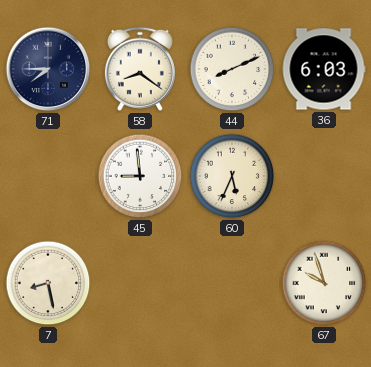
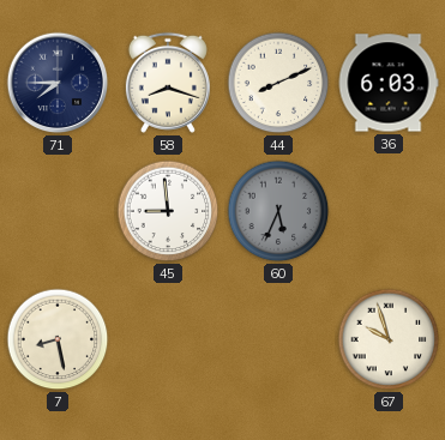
58: 8:21 -> 8:18
60 dial: cream -> grey
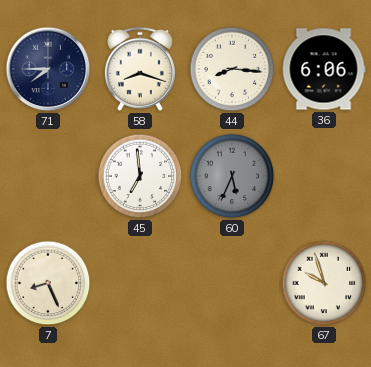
44: 8:11 -> 8:16
36: 6:03 -> 6:06
45: 8:59 -> 6:59
7: 8:28 -> 8:26
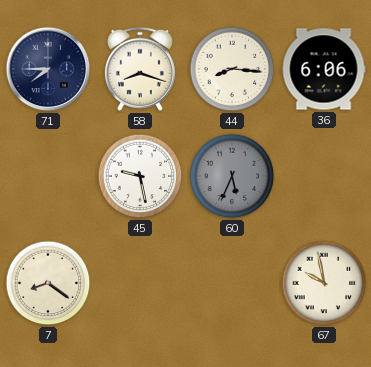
45: 6:59 -> 9:28
7: 8:26 -> 8:21
67: 9:57 -> 9:58
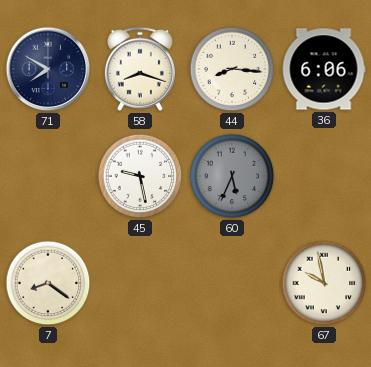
71: 7:45 -> 7:50
